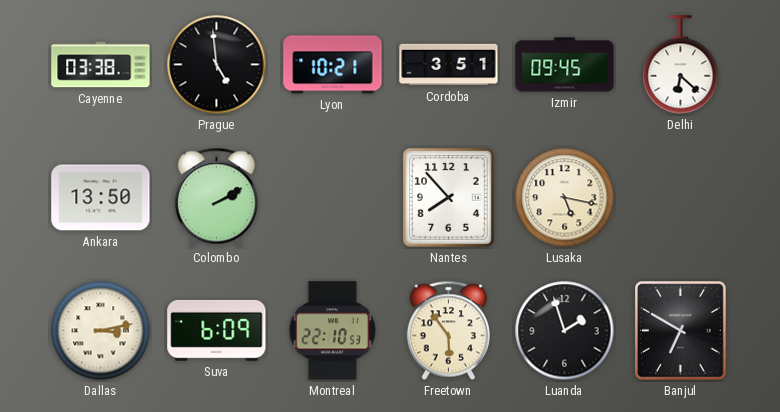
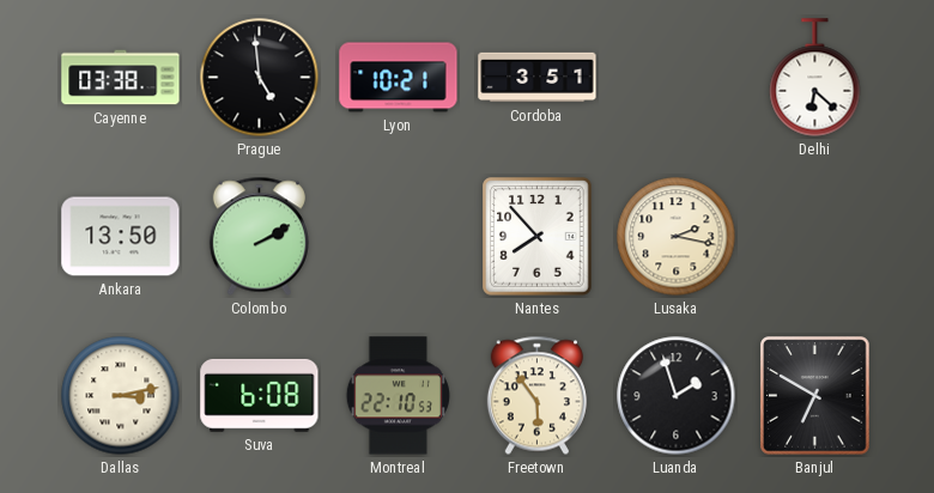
Izmir: 09:45 -> none
Lusaka: 5:17 -> 2:17
Suva: 6:09 -> 6:08
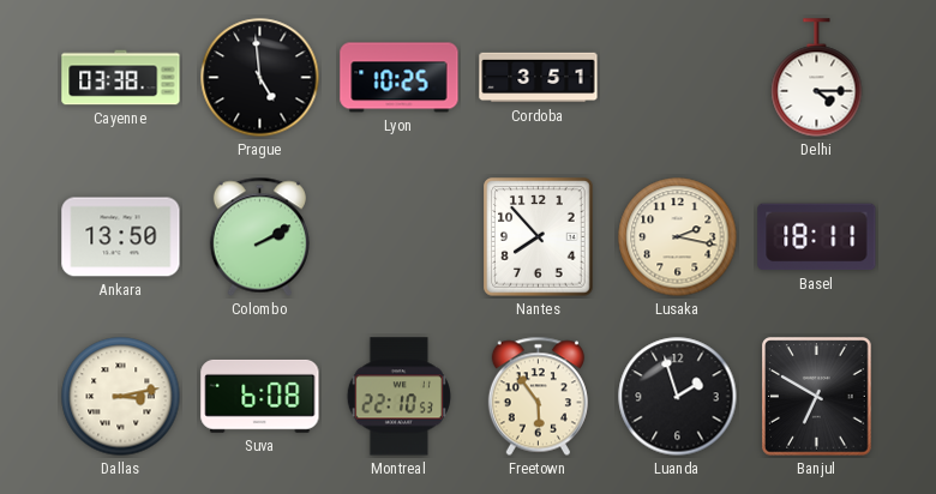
Lyon: 10:21 -> 10:25
Delhi: 6:22 -> 4:15
Basel: none -> 18:11
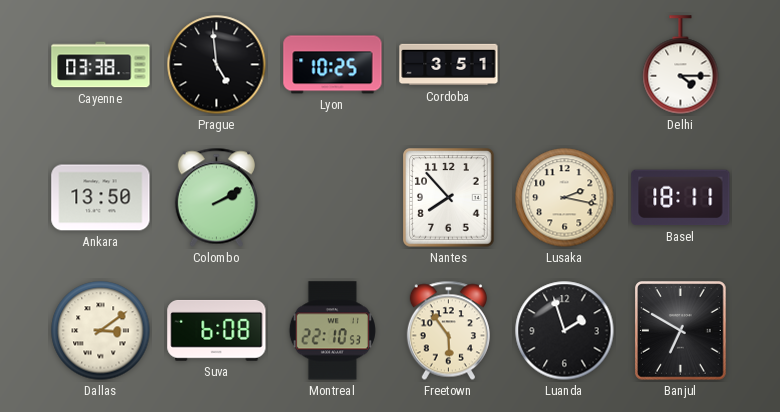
Dallas: 3:13 -> 3:09
